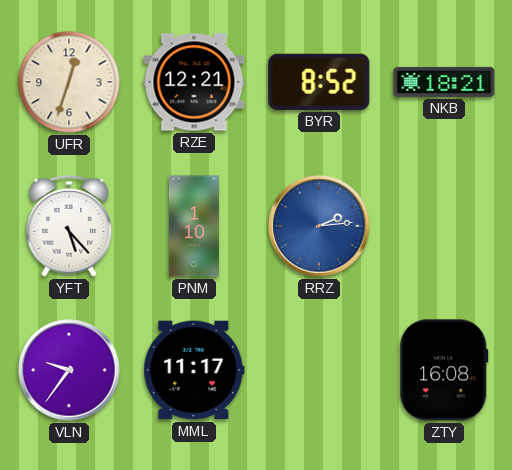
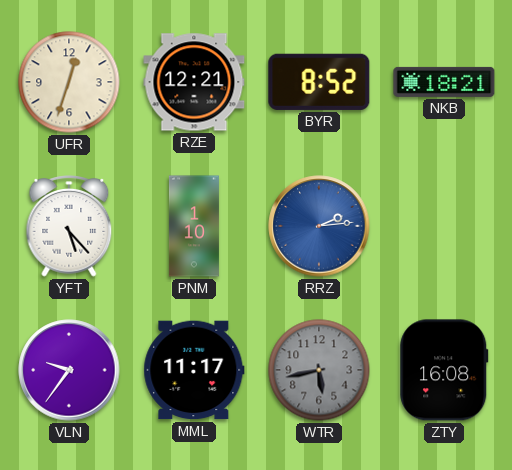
WTR: none -> 5:43
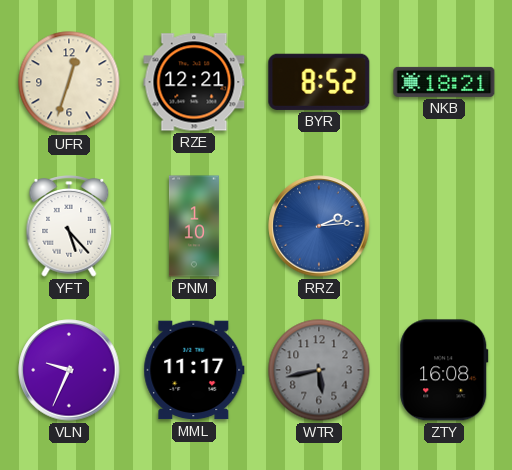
VLN: 9:36 -> 9:34
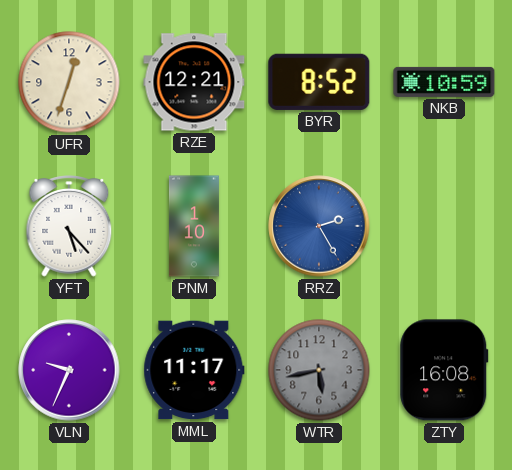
NKB: 18:21 -> 10:59
RRZ: 2:14 -> 2:25
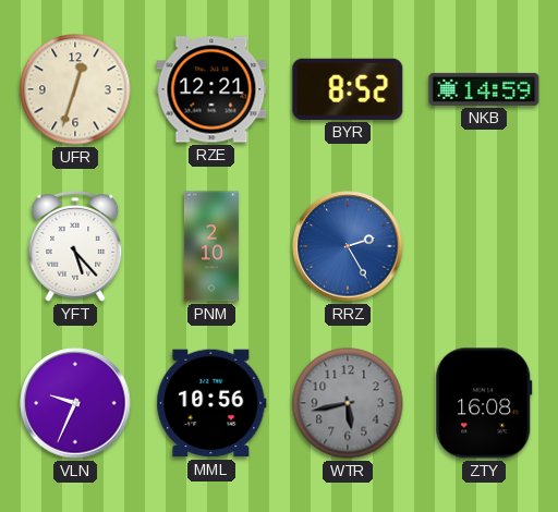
NKB: 10:59 -> 14:59
PNM: 1:10 -> 2:10
MML: 11:17 -> 10:56
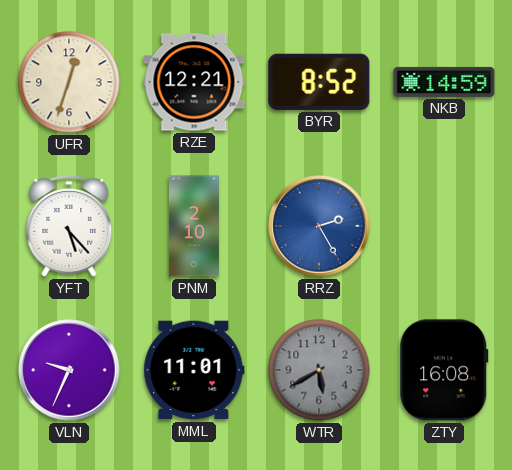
MML: 10:56 -> 11:01
WTR: 5:43 -> 5:40
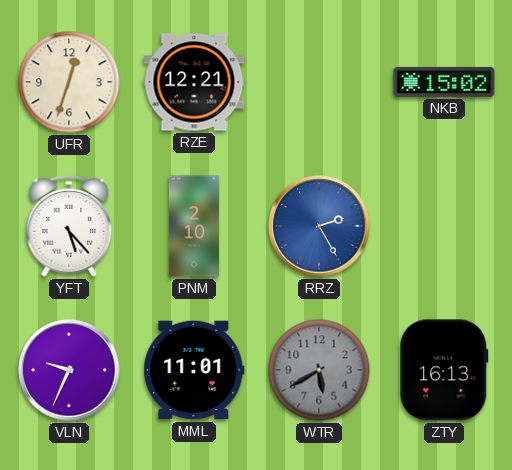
BYR: 8:52 -> none
NKB: 14:59 -> 15:02
ZTY: 16:08 -> 16:13
